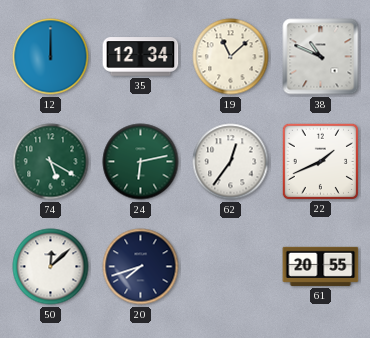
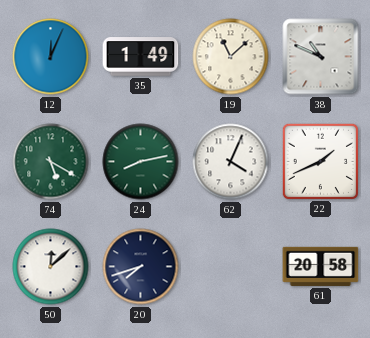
12: 12:00 -> 12:04
35: 12:34 -> 1:49
24: 6:13 -> 8:13
62: 12:36 -> 4:04
61: 20:55 -> 20:58
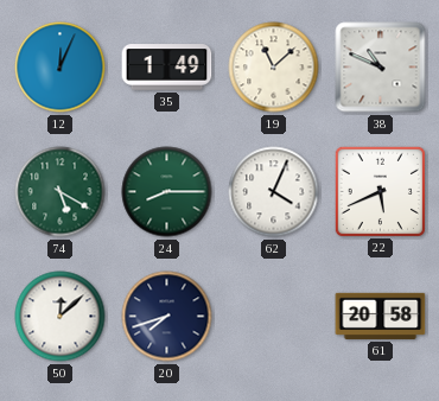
24: 8:13 -> 8:15
22: 1:41 -> 5:41
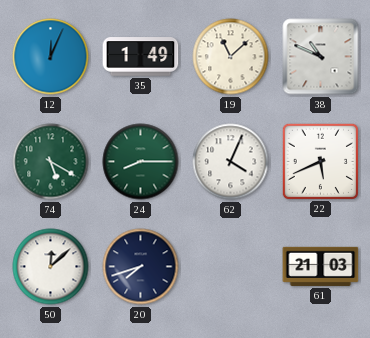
61: 20:58 -> 21:03
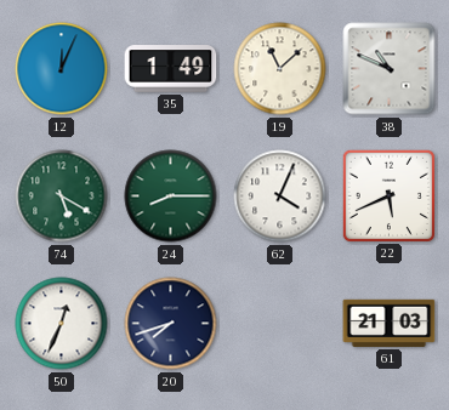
50: 12:08 -> 12:34
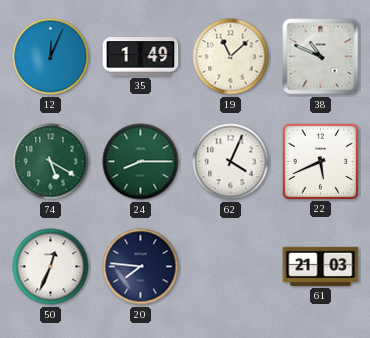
20: 7:42 -> 7:46
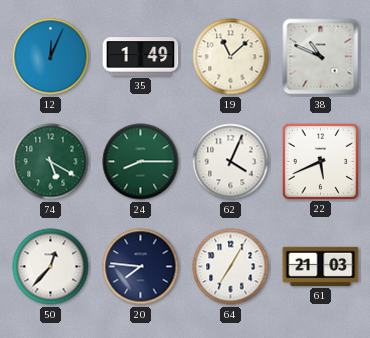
50: 12:34 -> 12:37
64: none -> 7:05
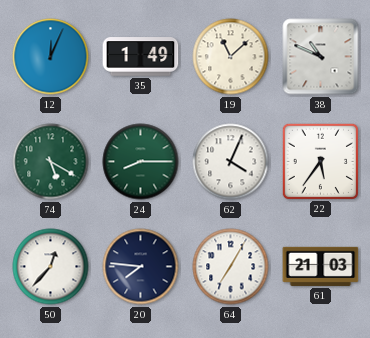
22: 5:41 -> 5:36
